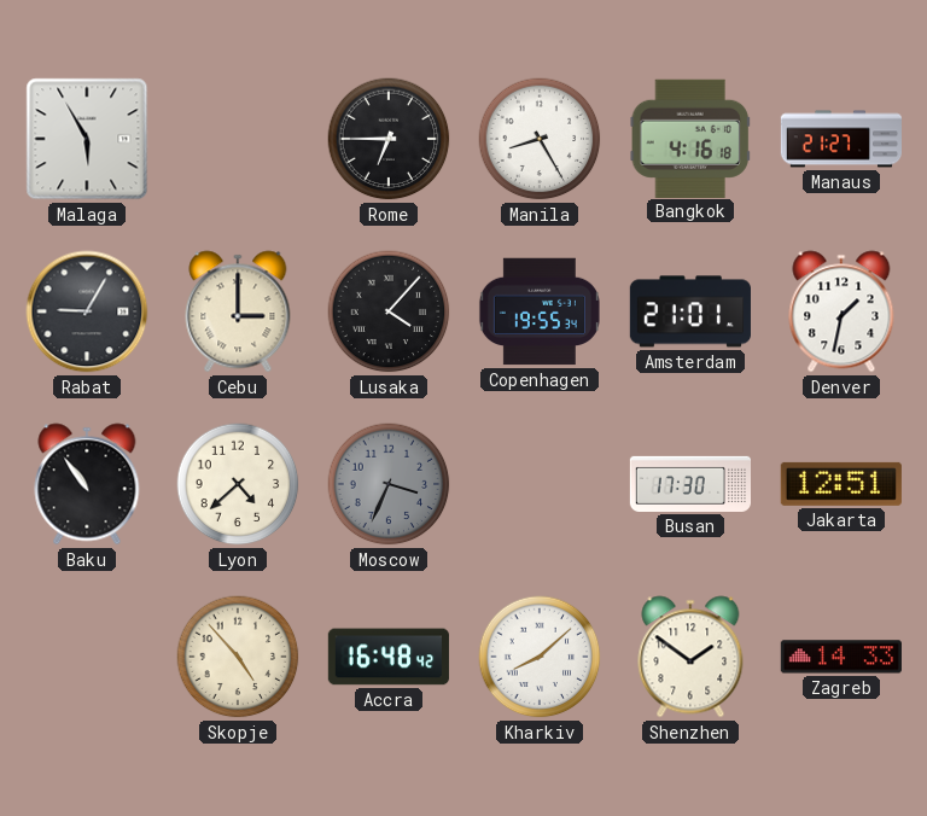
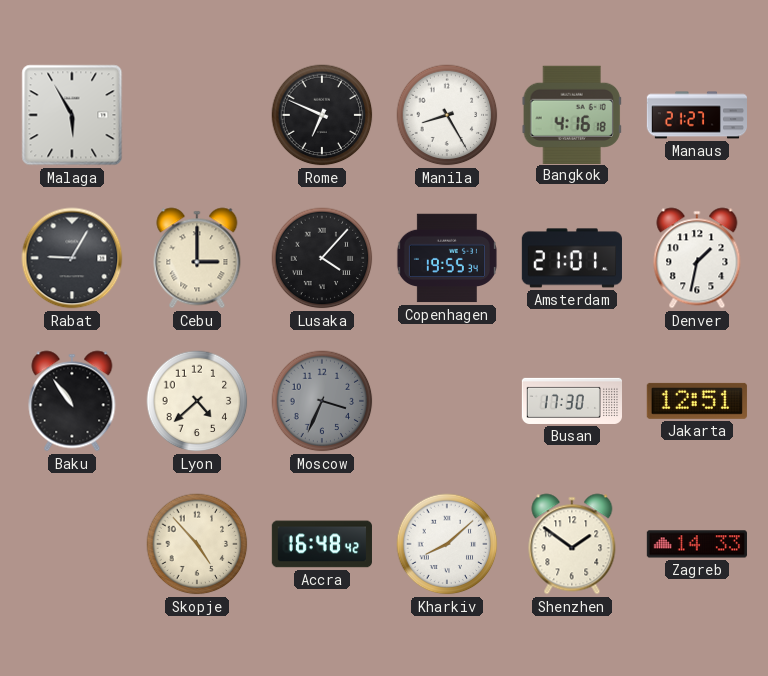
Rome: 6:45 -> 6:49
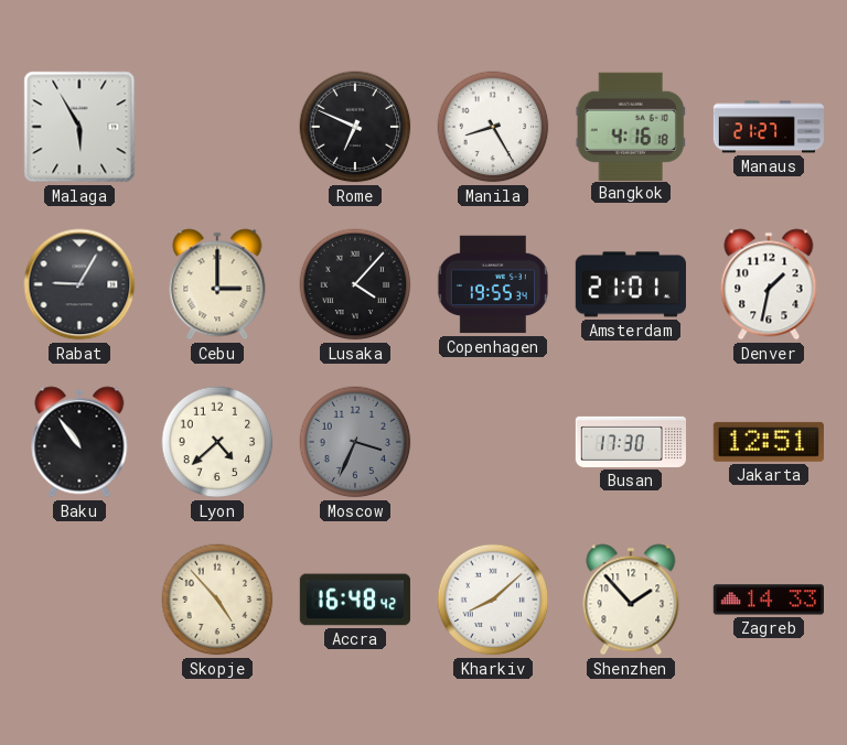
Shenzhen: 1:51 -> 1:53
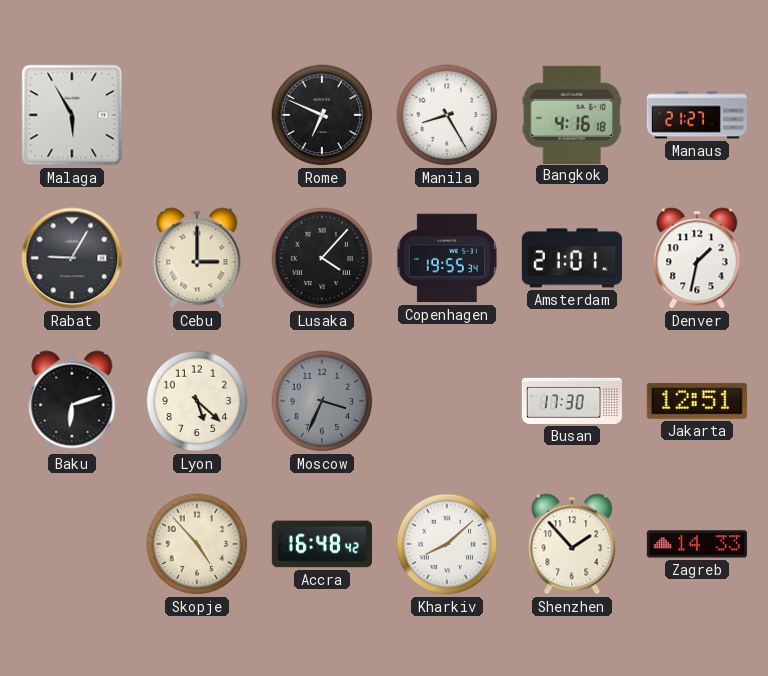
Baku: 10:54 -> 6:12
Lyon: 4:38 -> 5:22
